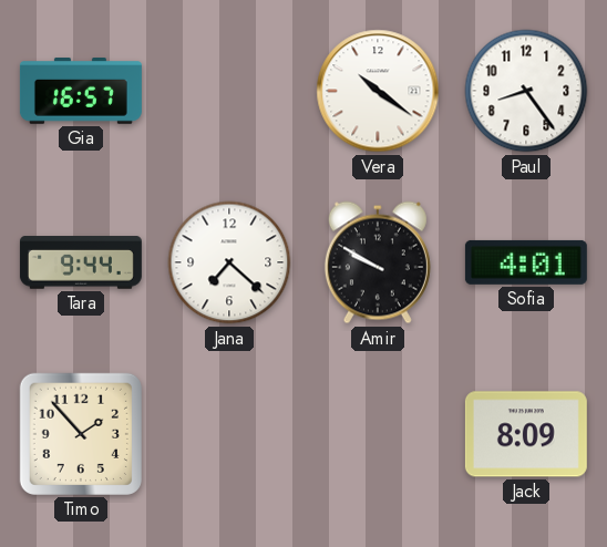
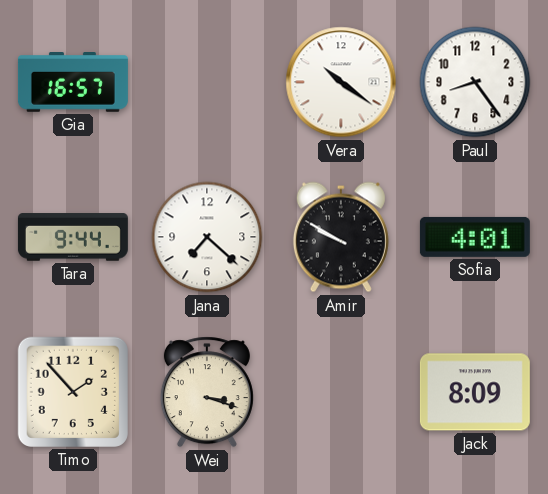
Wei: none -> 3:18
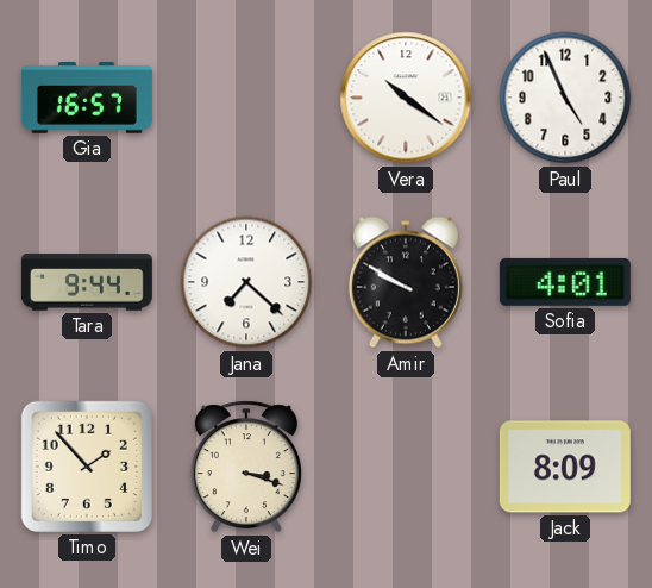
Paul: 8:24 -> 4:56
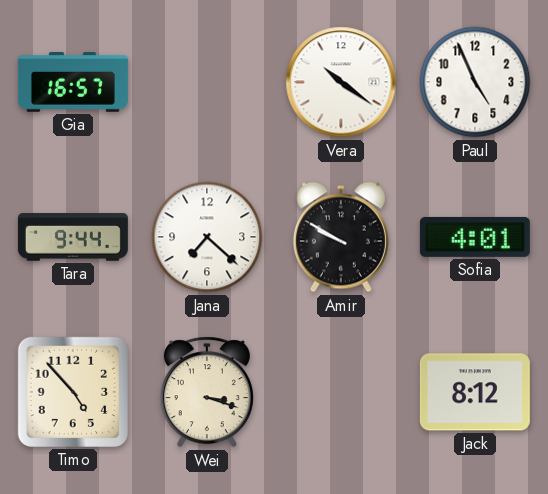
Timo: 1:53 -> 4:53
Jack: 8:09 -> 8:12
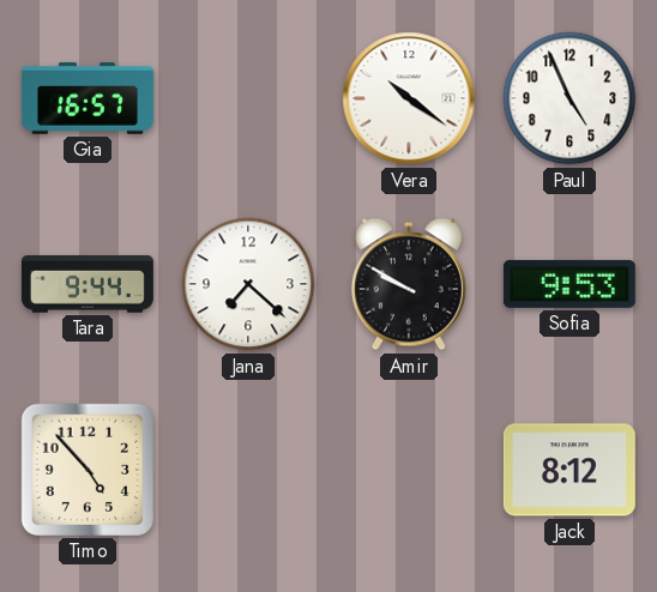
Sofia: 4:01 -> 9:53
Wei: 3:18 -> none
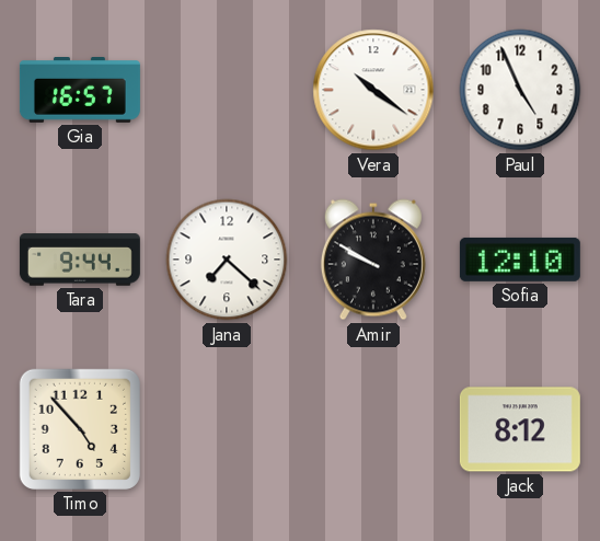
Sofia: 9:53 -> 12:10
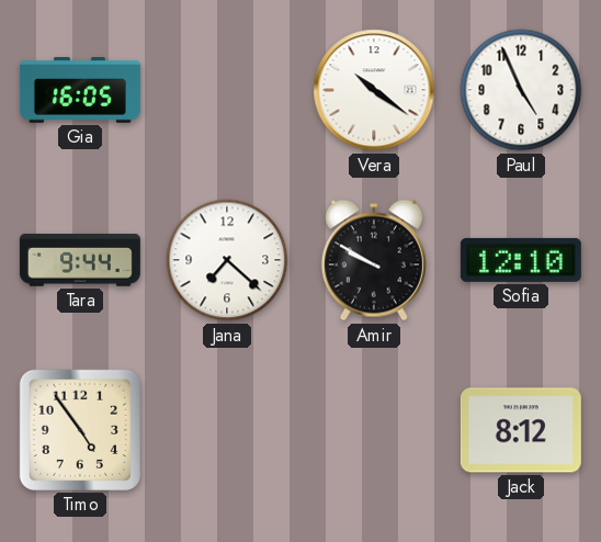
Gia: 16:57 -> 16:05
Timo: 4:53 -> 4:54
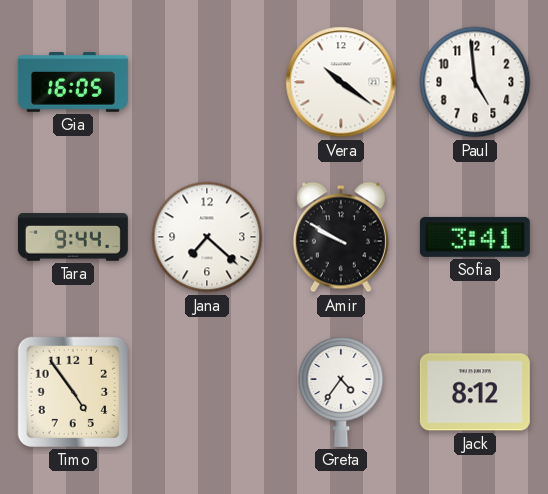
Paul: 4:56 -> 4:59
Sofia: 12:10 -> 3:41
Greta: none -> 4:36
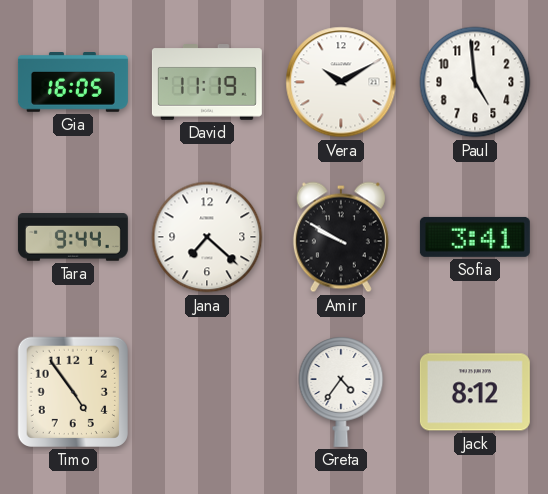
David: none -> 11:19
Vera: 10:21 -> 10:10
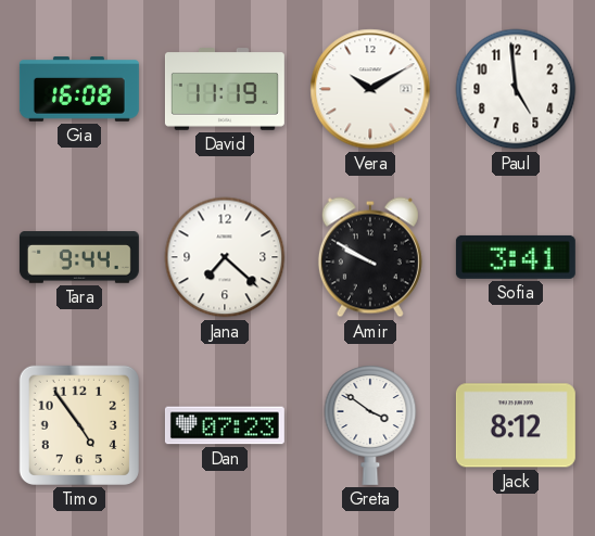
Gia: 16:05 -> 16:08
Dan: none -> 07:23
Greta: 4:36 -> 3:51
